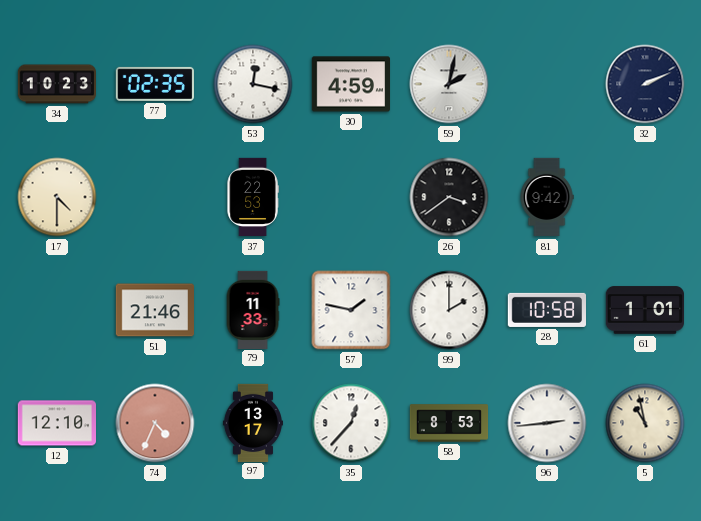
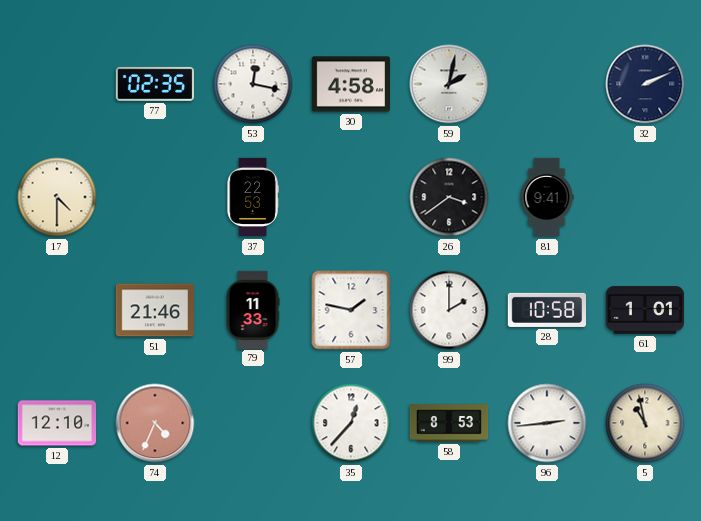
34: 10:23 -> none
30: 4:59 -> 4:58
81: 9:42 -> 9:41
97: 13:17 -> none
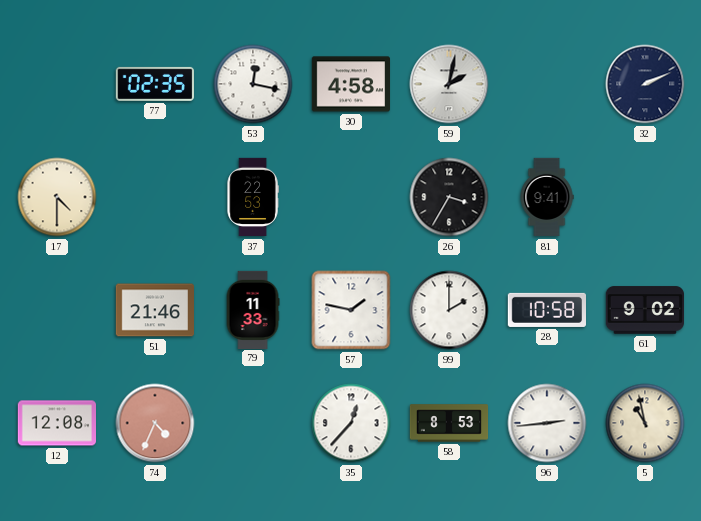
26: 3:39 -> 3:35
61: 1:01 -> 9:02
12: 12:10 -> 12:08
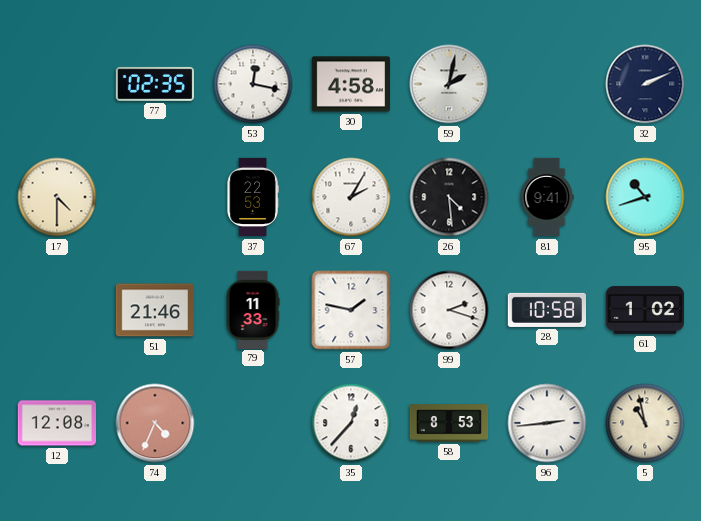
67: none -> 2:05
26: 3:35 -> 4:29
95: none -> 10:42
99: 2:00 -> 2:18
61: 9:02 -> 1:02
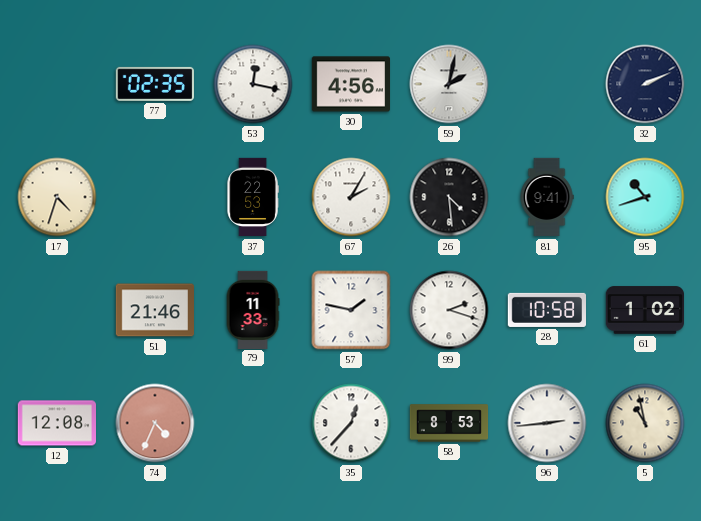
30: 4:58 -> 4:56
17: 4:30 -> 4:33
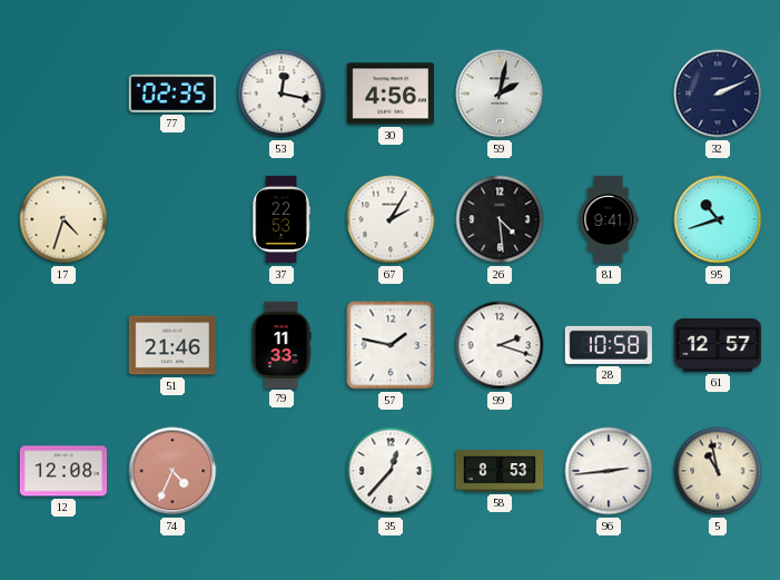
61: 1:02 -> 12:57
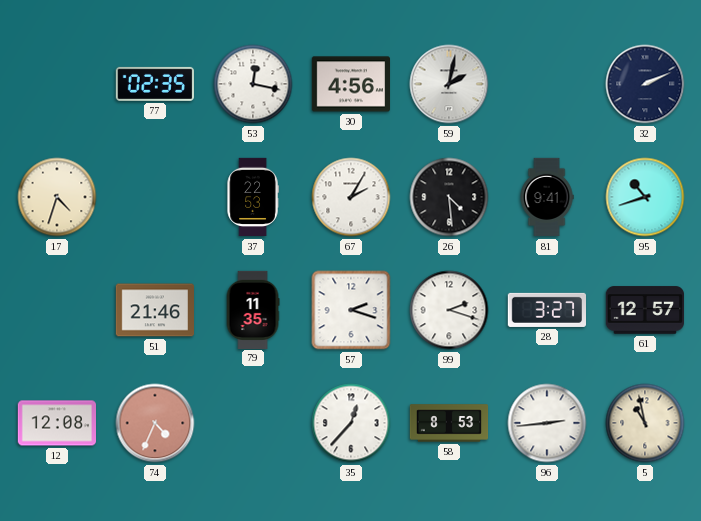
79: 11:33 -> 11:35
57: 1:47 -> 2:18
28: 10:58 -> 3:27
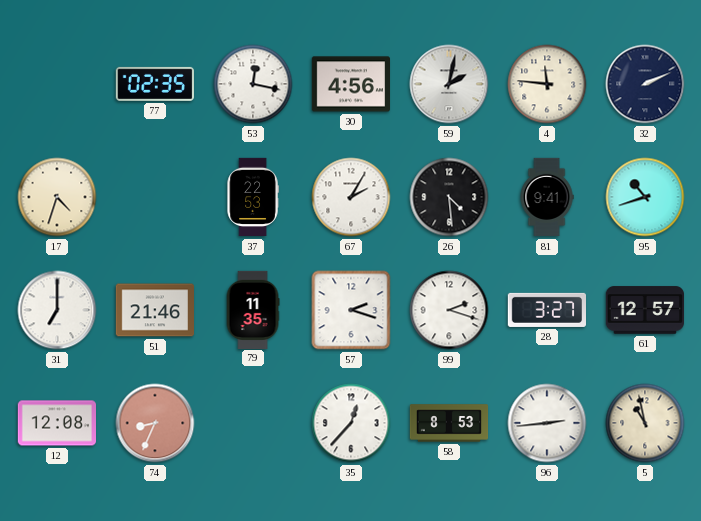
4: none -> 11:46
31: none -> 7:00
74: 4:34 -> 8:34
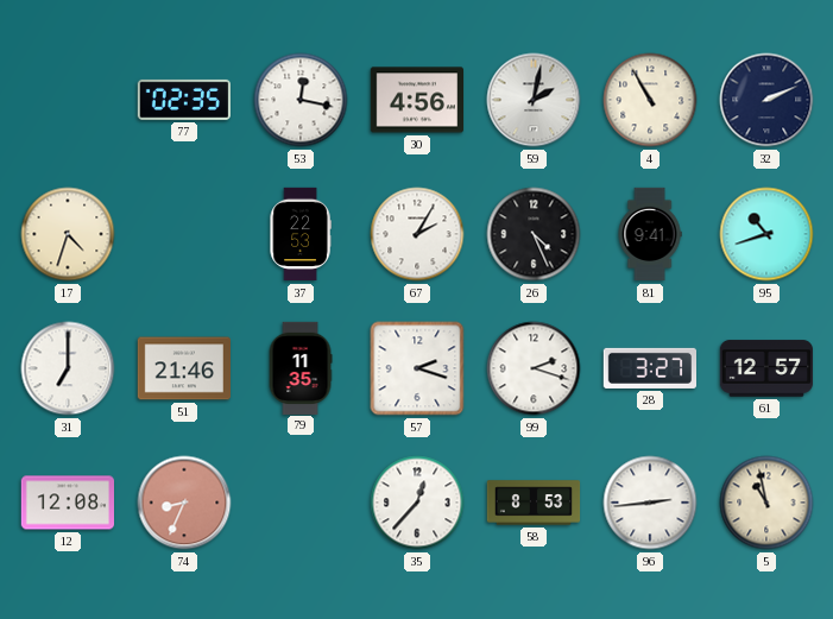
4: 11:46 -> 10:55
26: 4:29 -> 4:26
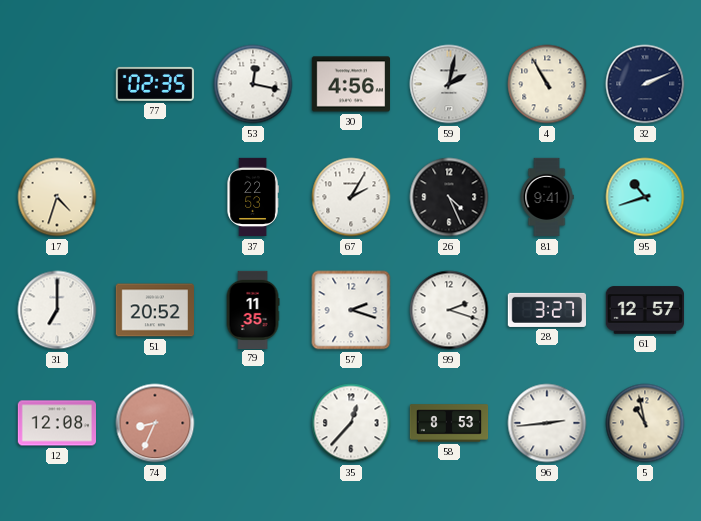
51: 21:46 -> 20:52
